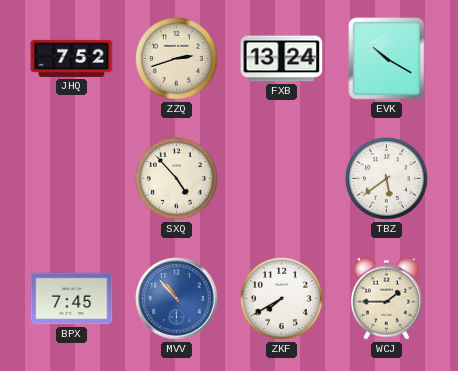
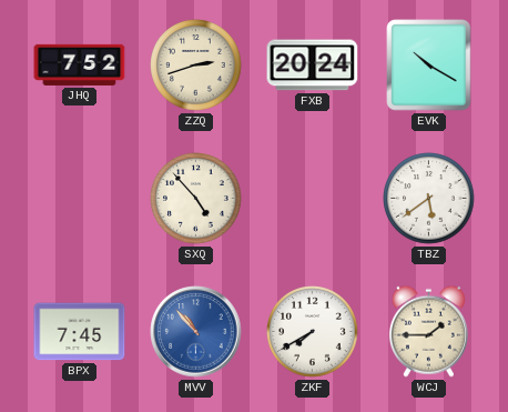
FXB: 13:24 -> 20:24
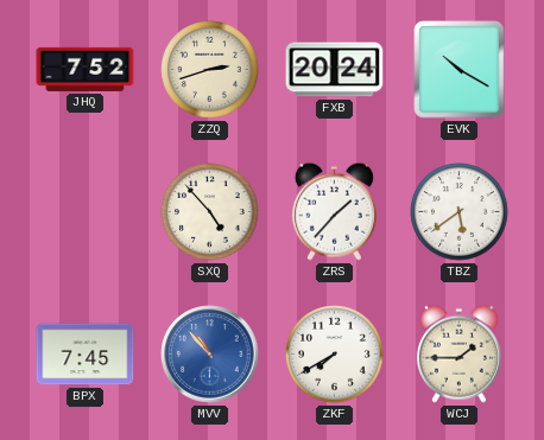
ZRS: none -> 1:37
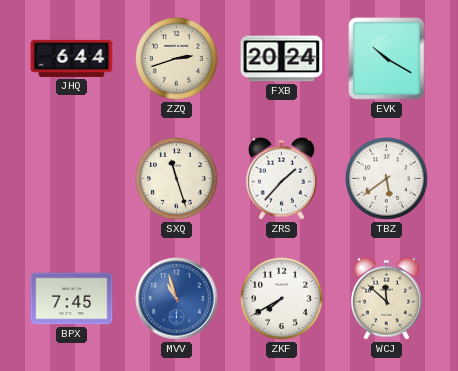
JHQ: 7:52 -> 6:44
SXQ: 4:53 -> 11:27
MVV: 10:53 -> 10:57
WCJ: 1:45 -> 11:52
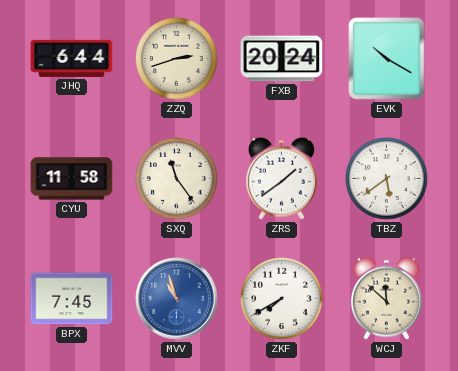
CYU: none -> 11:58
SXQ: 11:27 -> 11:24
ZRS: 1:37 -> 1:39
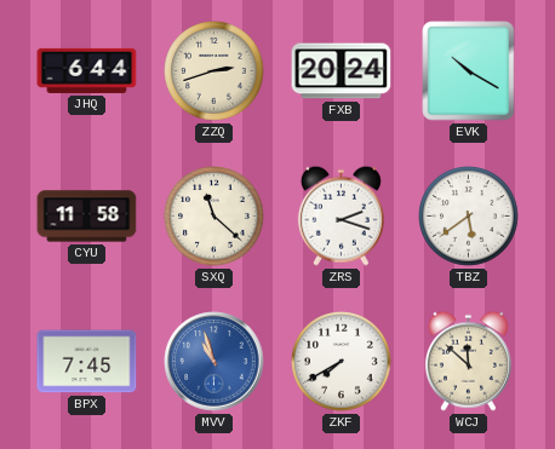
SXQ: 11:24 -> 11:22
ZRS: 1:39 -> 2:18
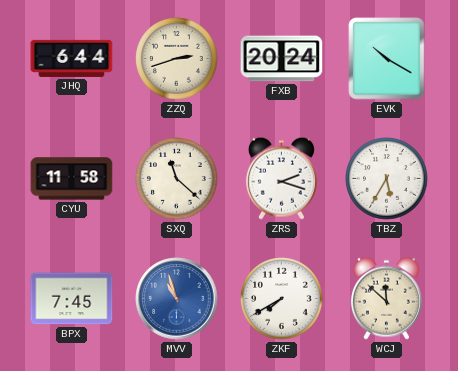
TBZ: 5:39 -> 5:35
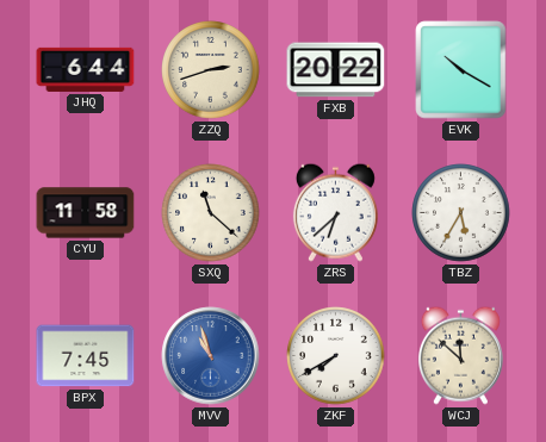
FXB: 20:24 -> 20:22
ZRS: 2:18 -> 6:38
